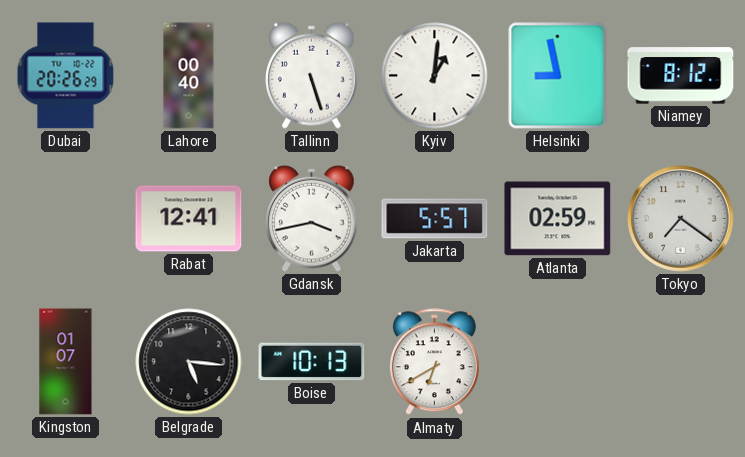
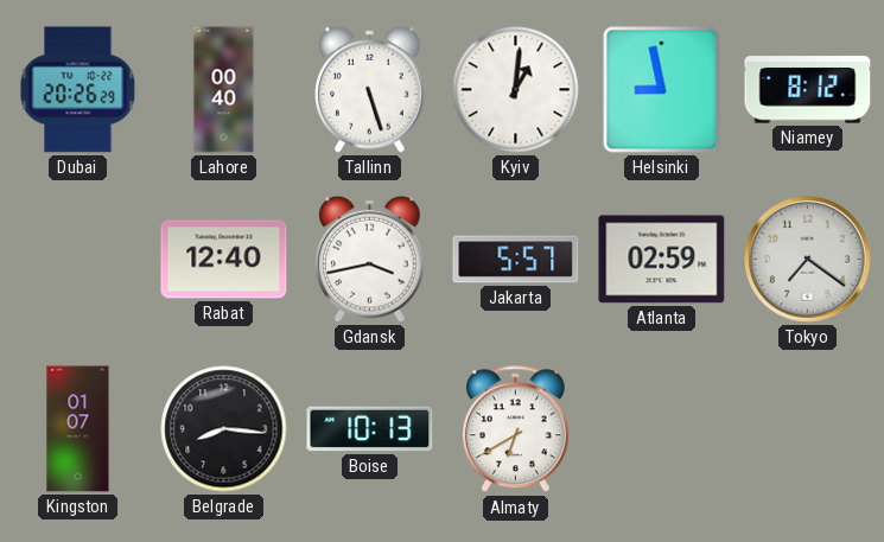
Rabat: 12:41 -> 12:40
Belgrade: 5:16 -> 8:16
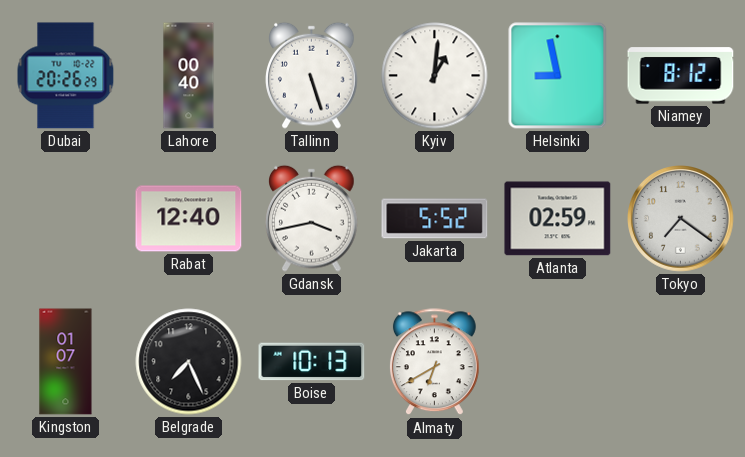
Jakarta: 5:57 -> 5:52
Belgrade: 8:16 -> 7:26
